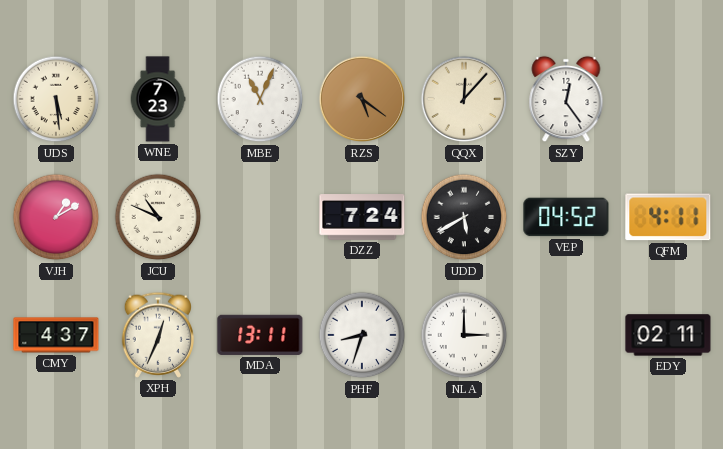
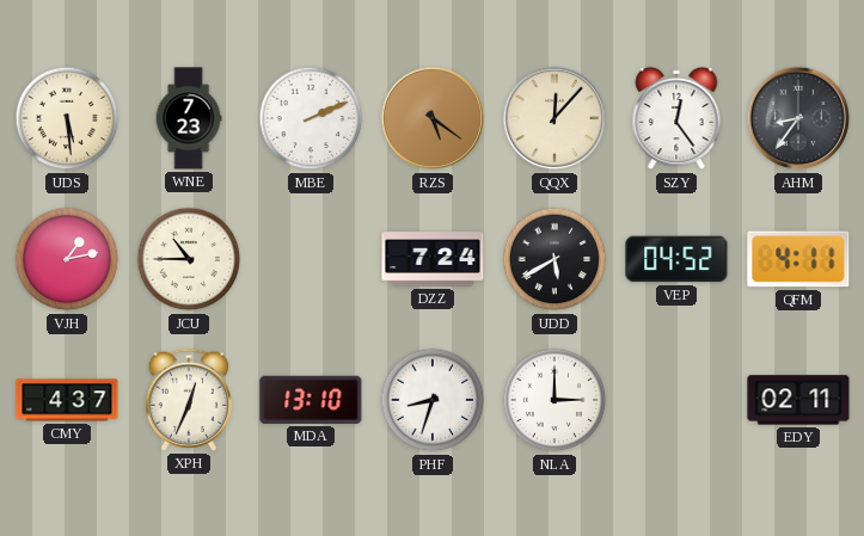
MBE: 11:04 -> 2:11
AHM: none -> 8:36
VJH: 1:10 -> 1:13
JCU: 10:49 -> 10:45
MDA: 13:11 -> 13:10
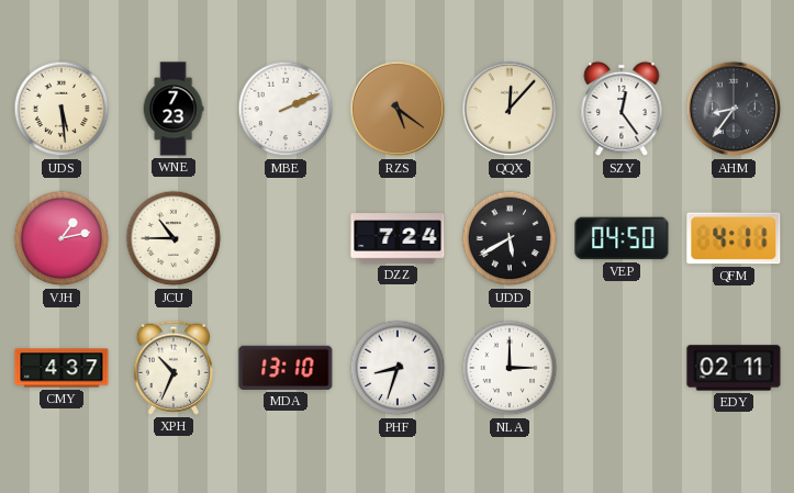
VEP: 04:52 -> 04:50
XPH: 12:34 -> 10:34
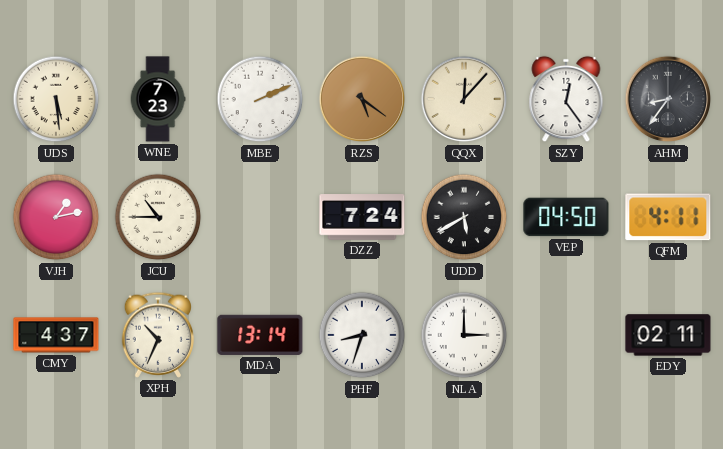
MDA: 13:10 -> 13:14
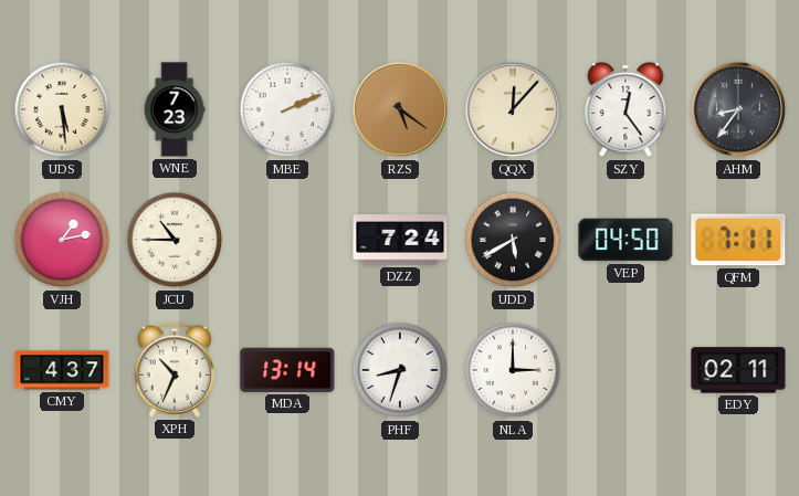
QFM: 4:11 -> 7:11
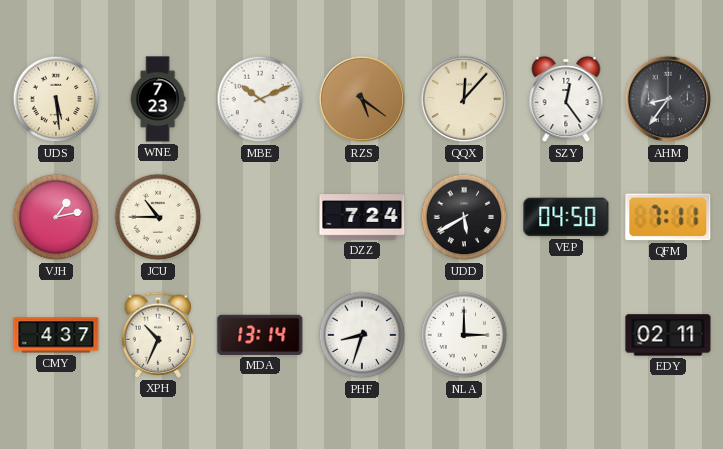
MBE: 2:11 -> 10:11
